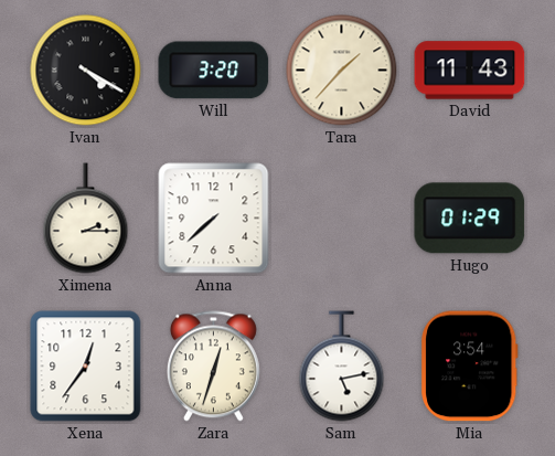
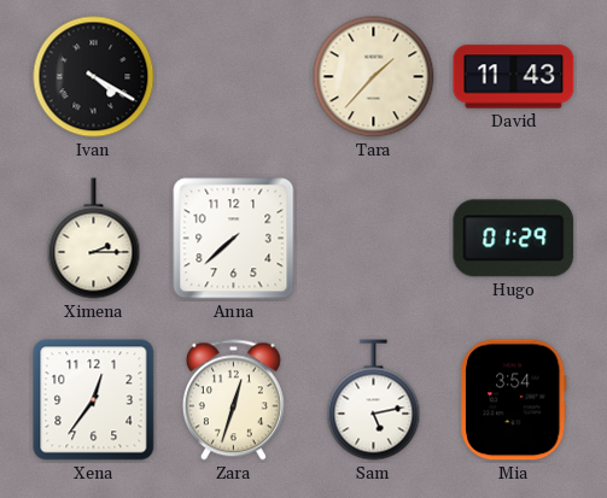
Will: 3:20 -> none
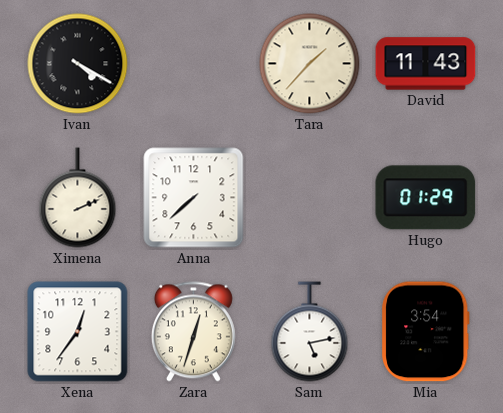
Ximena: 2:15 -> 2:11
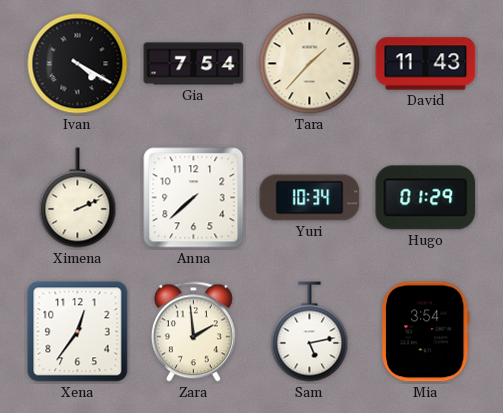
Gia: none -> 7:54
Yuri: none -> 10:34
Zara: 12:33 -> 1:59
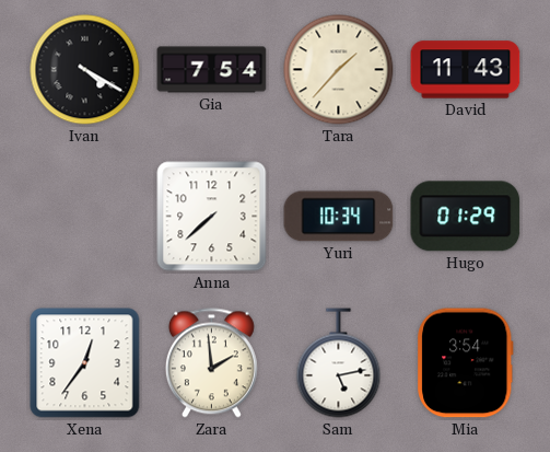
Ximena: 2:11 -> none
